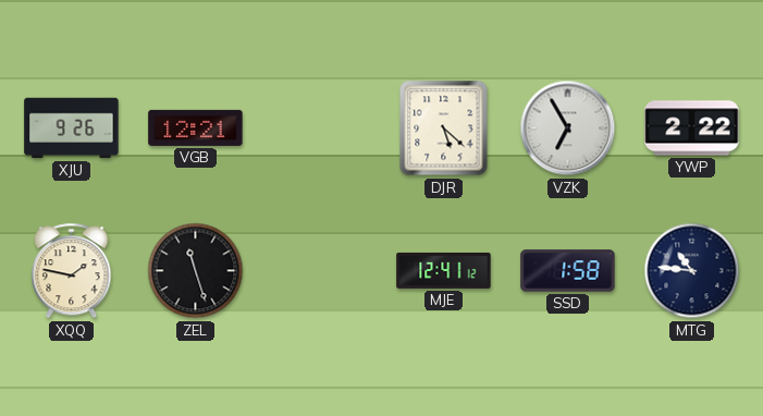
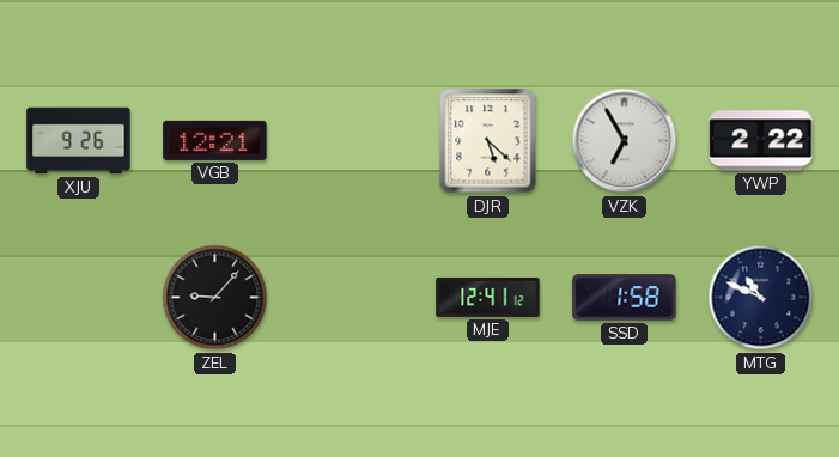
XQQ: 1:47 -> none
ZEL: 11:27 -> 9:07
MTG: 10:46 -> 10:49
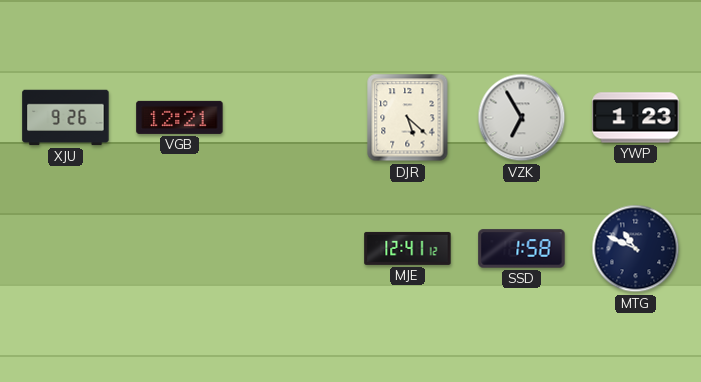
YWP: 2:22 -> 1:23
ZEL: 9:07 -> none
